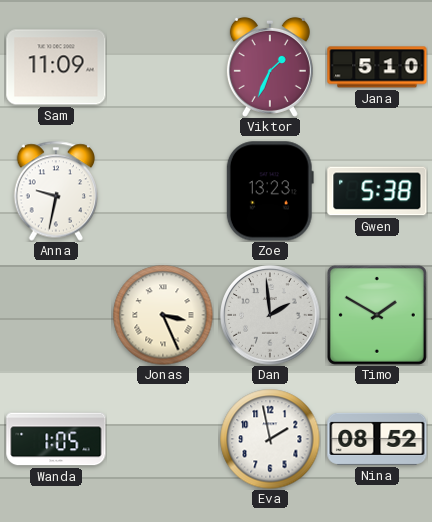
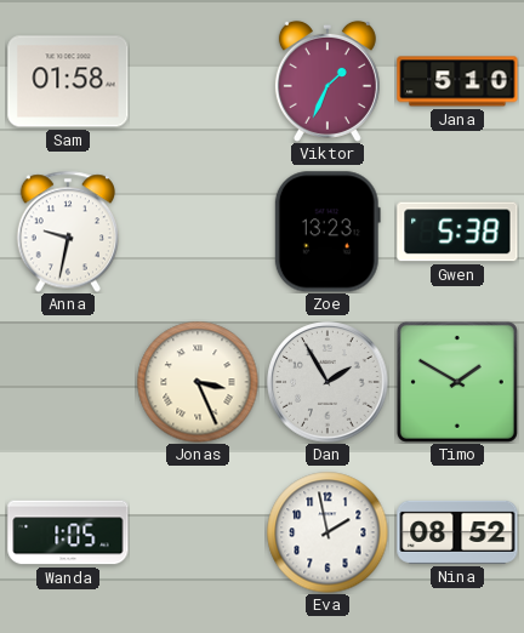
Sam: 11:09 -> 01:58
Dan: 1:59 -> 1:55
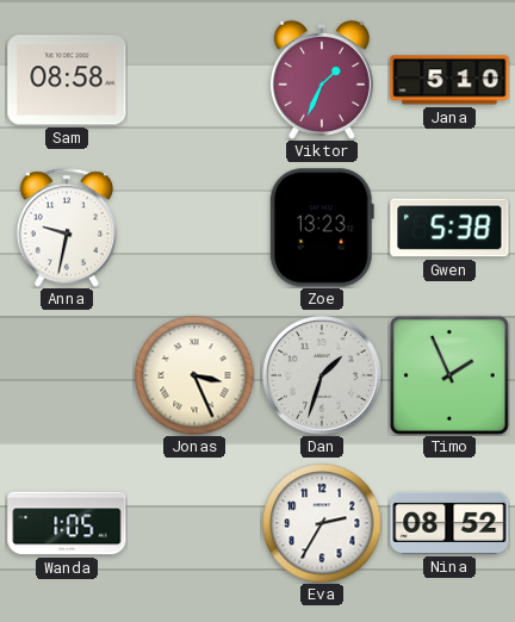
Sam: 01:58 -> 08:58
Dan: 1:55 -> 1:33
Timo: 1:50 -> 1:56
Eva: 1:58 -> 2:35
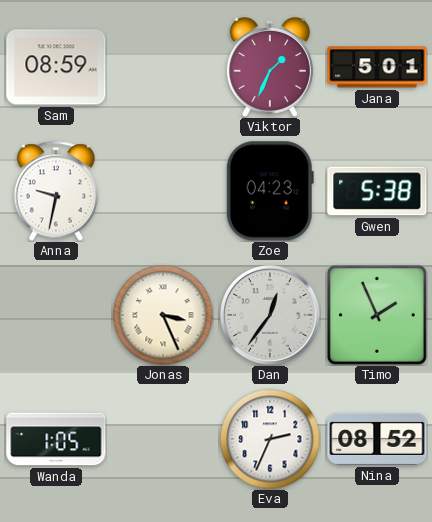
Sam: 08:58 -> 08:59
Jana: 5:10 -> 5:01
Zoe: 13:23 -> 04:23
Dan: 1:33 -> 12:36
Eva: 2:35 -> 2:34
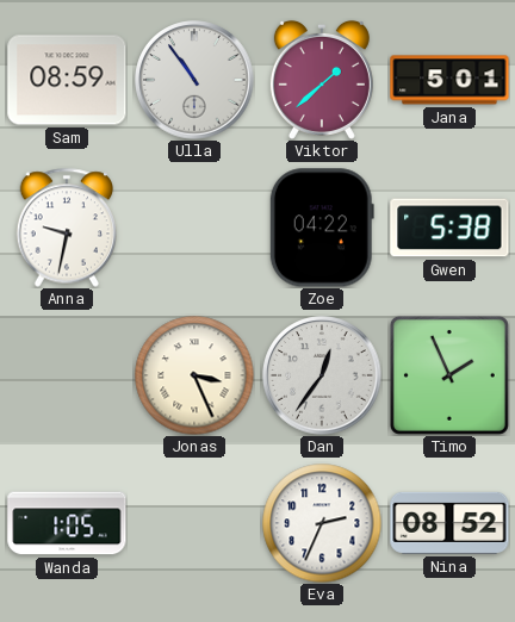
Ulla: none -> 10:54
Viktor: 1:34 -> 1:38
Zoe: 04:23 -> 04:22
